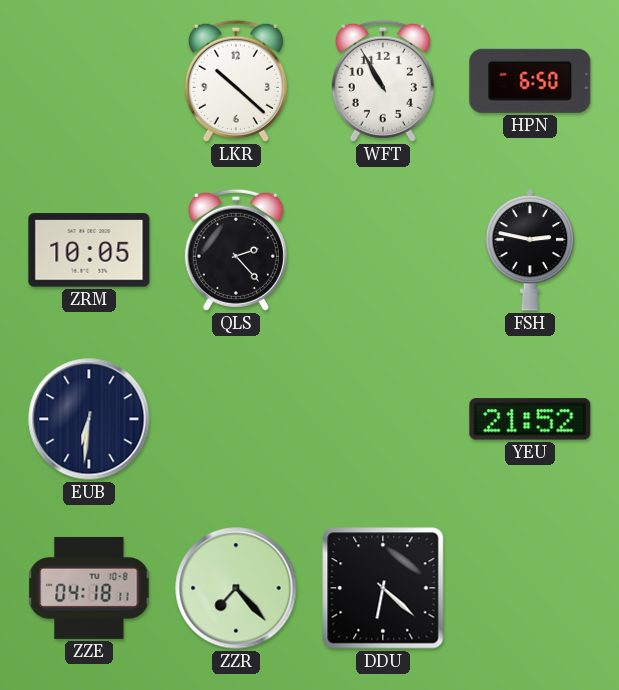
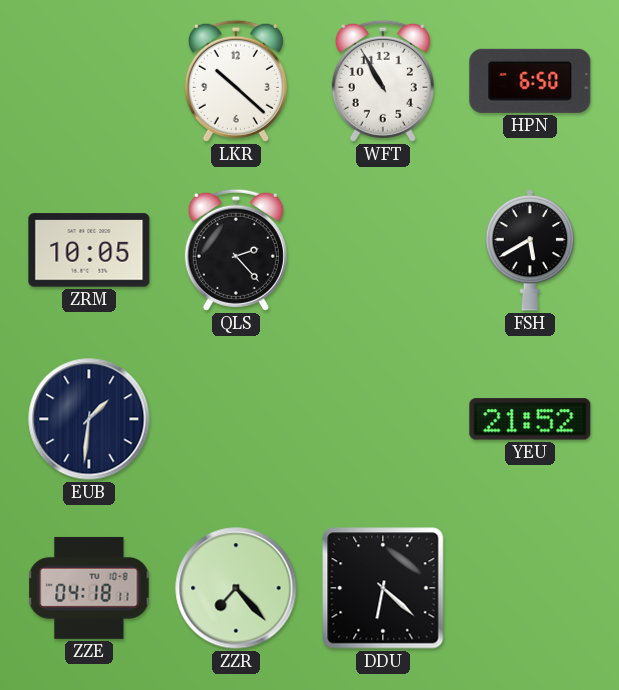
FSH: 2:47 -> 5:40
EUB: 6:31 -> 1:31
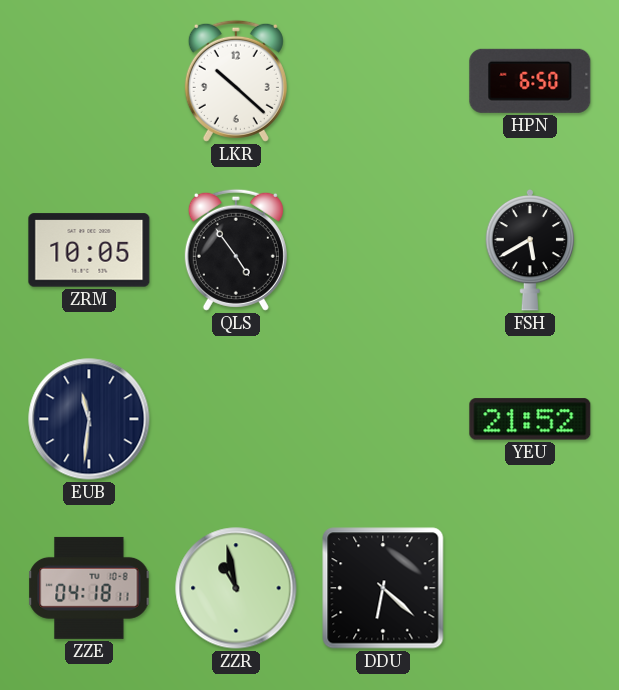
WFT: 10:55 -> none
QLS: 2:23 -> 4:54
EUB: 1:31 -> 11:31
ZZR: 7:23 -> 10:58
